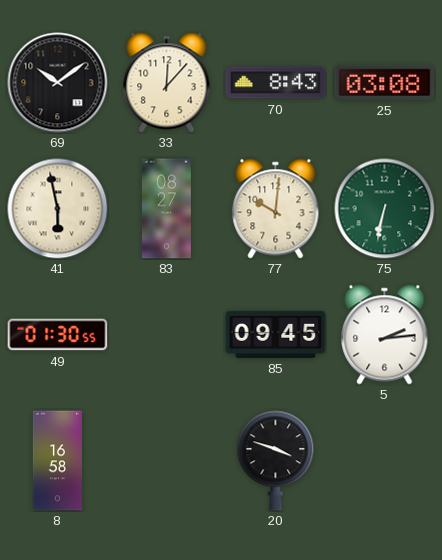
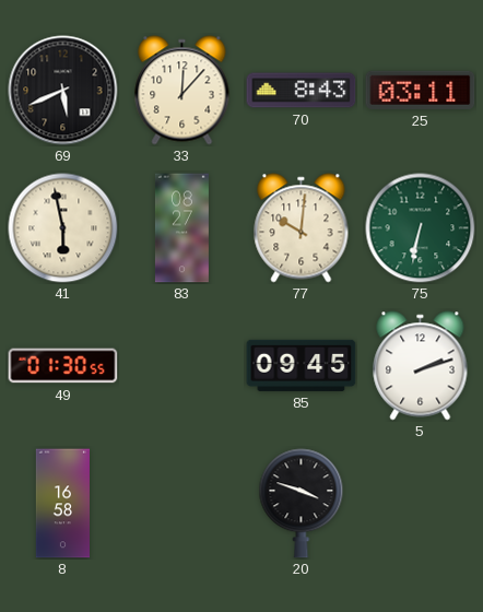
69: 10:09 -> 5:41
25: 03:08 -> 03:11
5: 2:14 -> 2:12
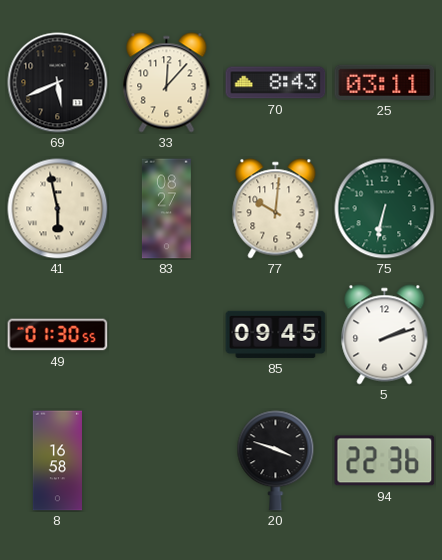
94: none -> 22:36
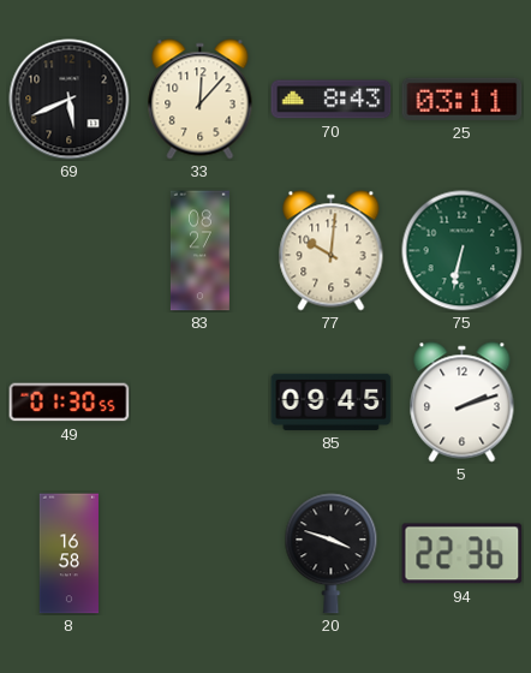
41: 5:58 -> none
